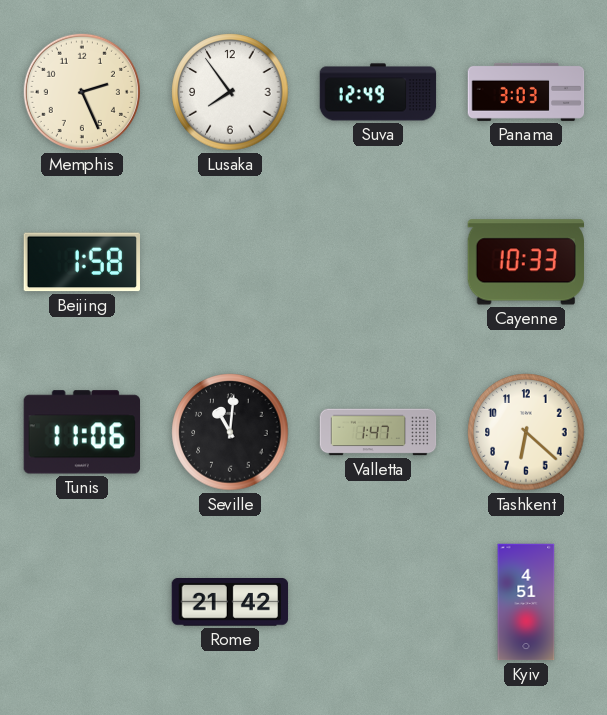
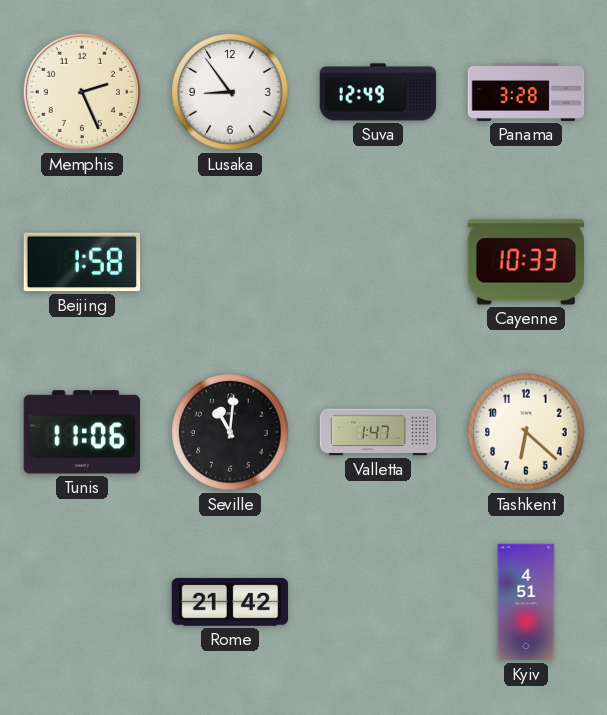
Lusaka: 7:54 -> 8:54
Panama: 3:03 -> 3:28
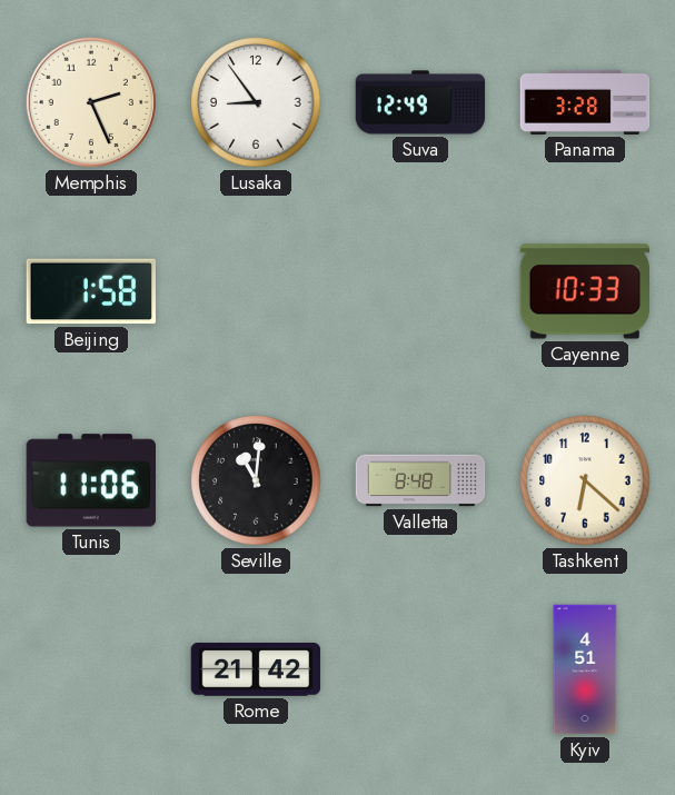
Valletta: 1:47 -> 8:48
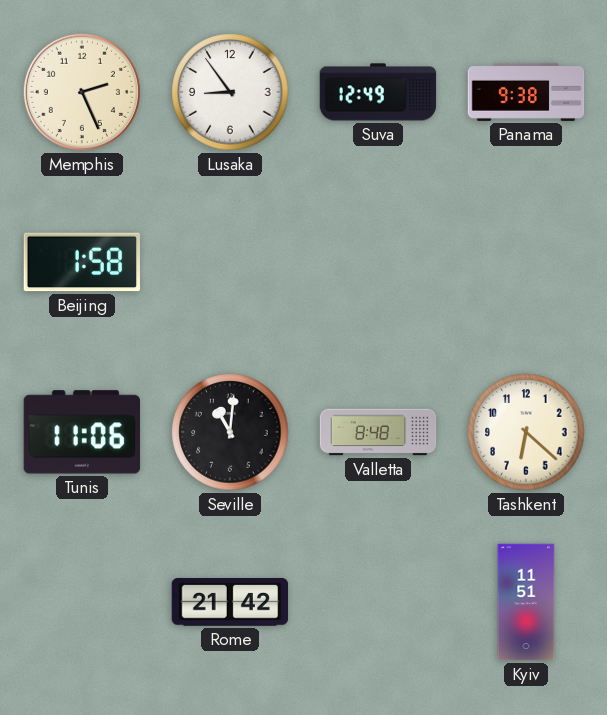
Panama: 3:28 -> 9:38
Cayenne: 10:33 -> none
Kyiv: 4:51 -> 11:51
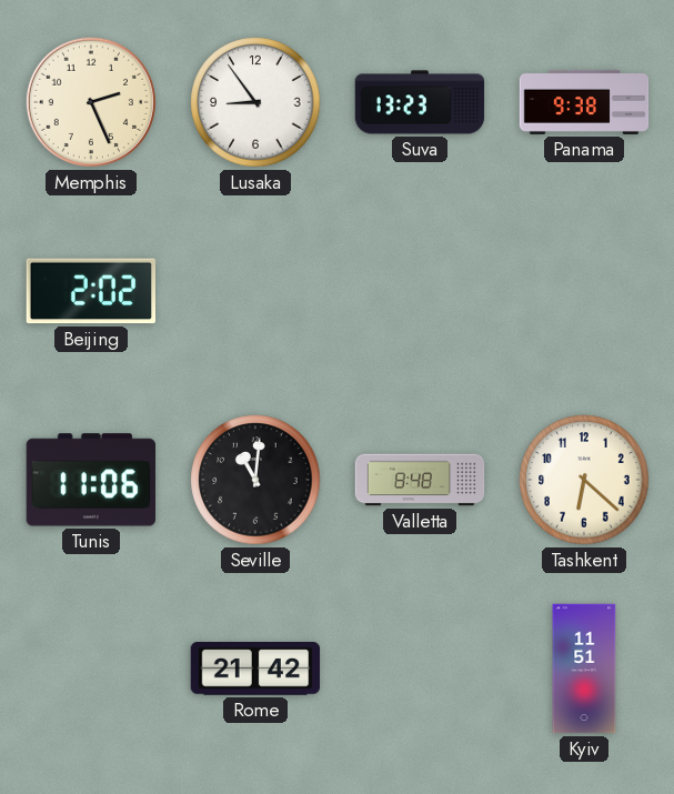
Suva: 12:49 -> 13:23
Beijing: 1:58 -> 2:02
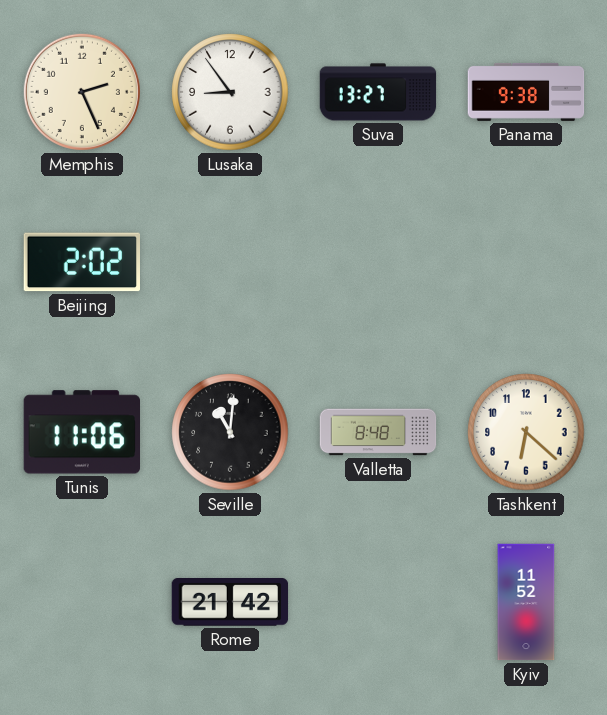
Suva: 13:23 -> 13:27
Kyiv: 11:51 -> 11:52
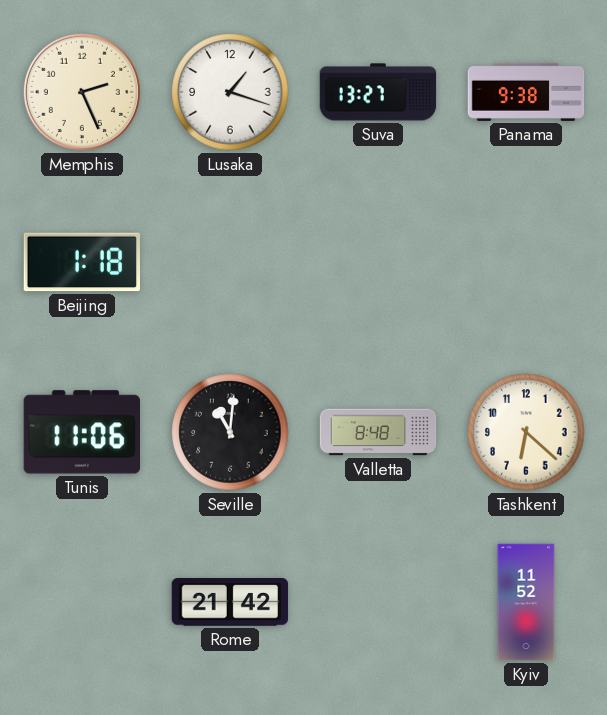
Lusaka: 8:54 -> 1:18
Beijing: 2:02 -> 1:18
